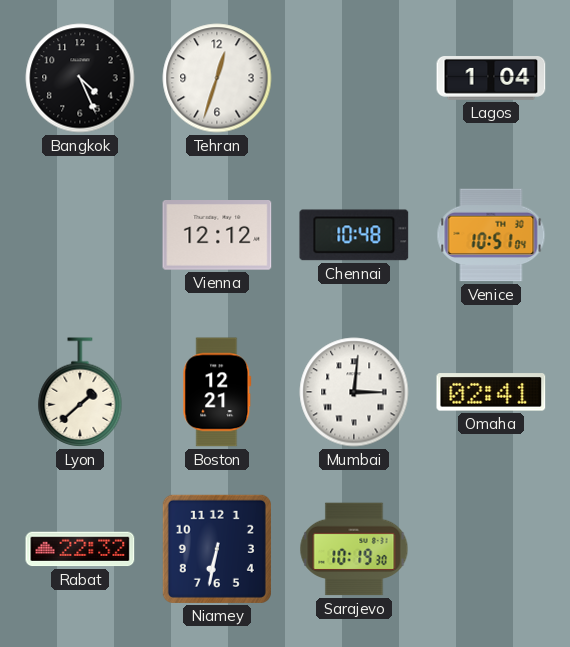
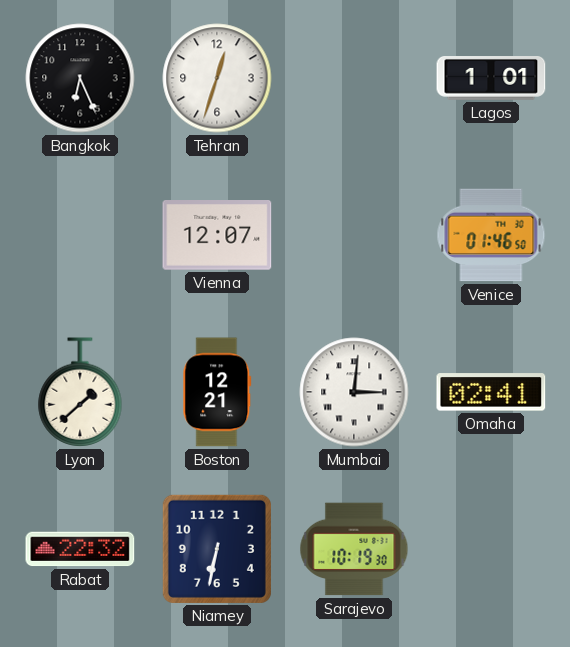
Bangkok: 4:26 -> 6:26
Lagos: 1:04 -> 1:01
Vienna: 12:12 -> 12:07
Chennai: 10:48 -> none
Venice: 10:51 -> 01:46
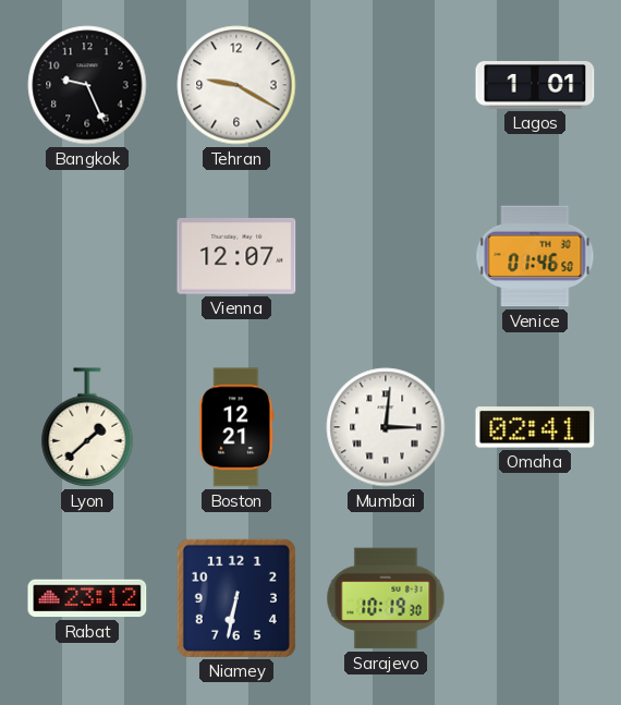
Bangkok: 6:26 -> 9:26
Tehran: 12:33 -> 9:20
Rabat: 22:32 -> 23:12
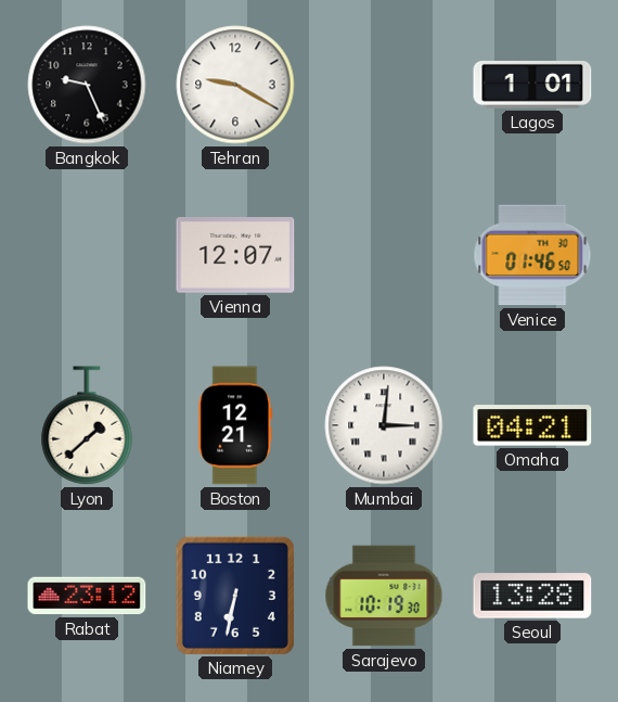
Omaha: 02:41 -> 04:21
Seoul: none -> 13:28
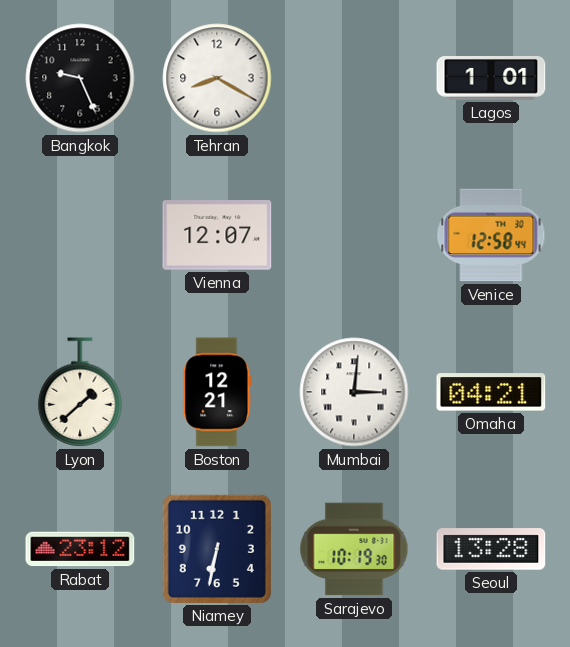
Tehran: 9:20 -> 8:20
Venice: 01:46 -> 12:58
